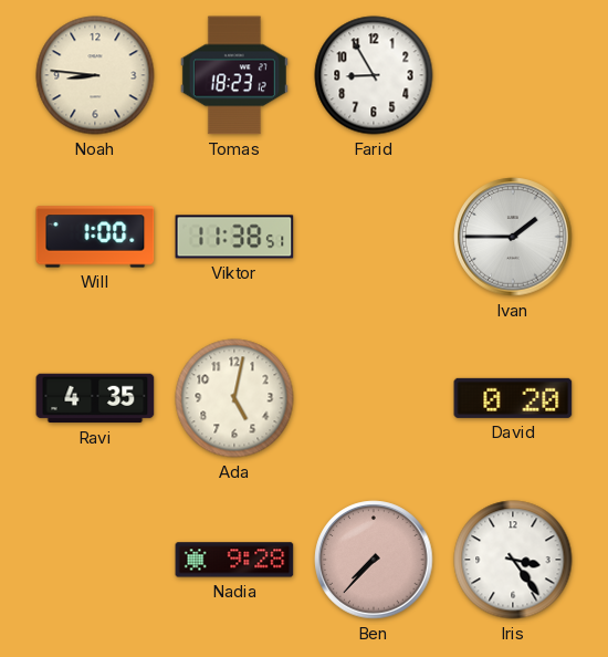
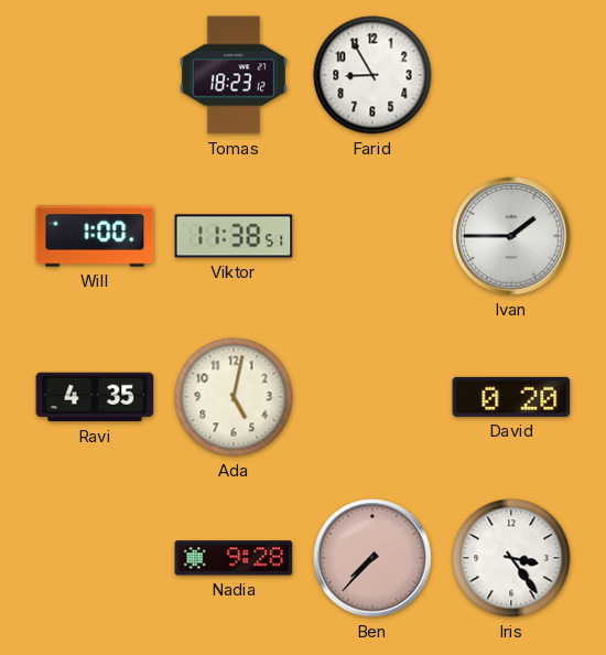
Noah: 8:46 -> none
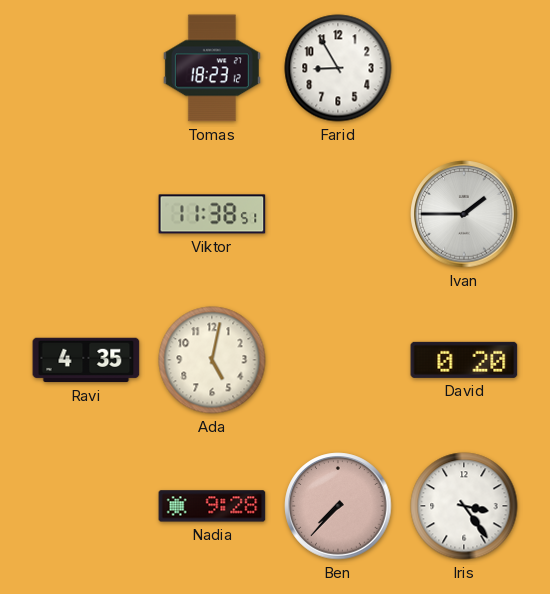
Will: 1:00 -> none
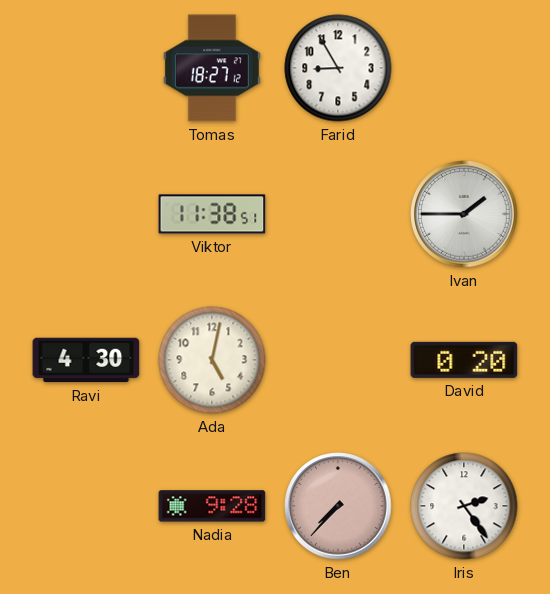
Tomas: 18:23 -> 18:27
Ravi: 4:35 -> 4:30
Iris: 3:24 -> 2:24
